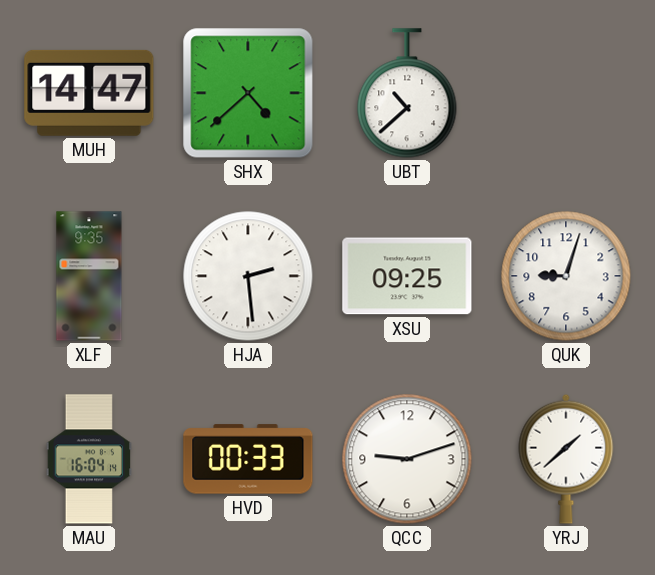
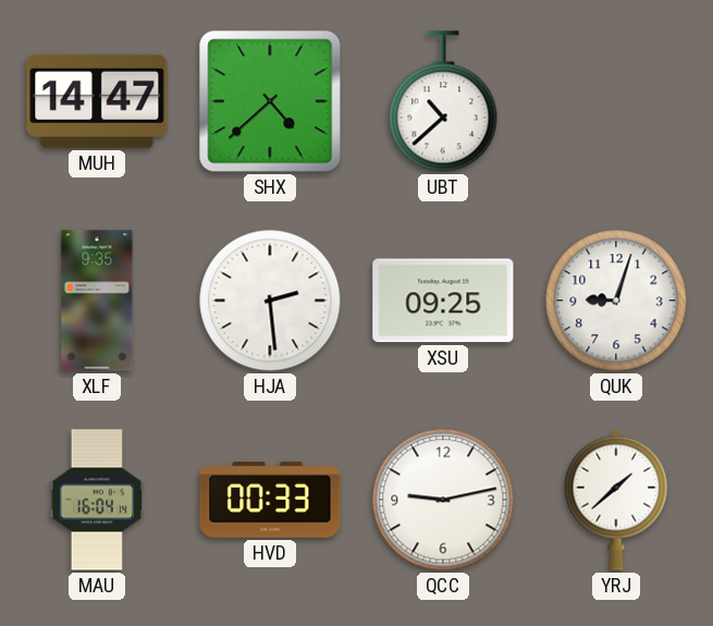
QCC: 9:12 -> 9:13
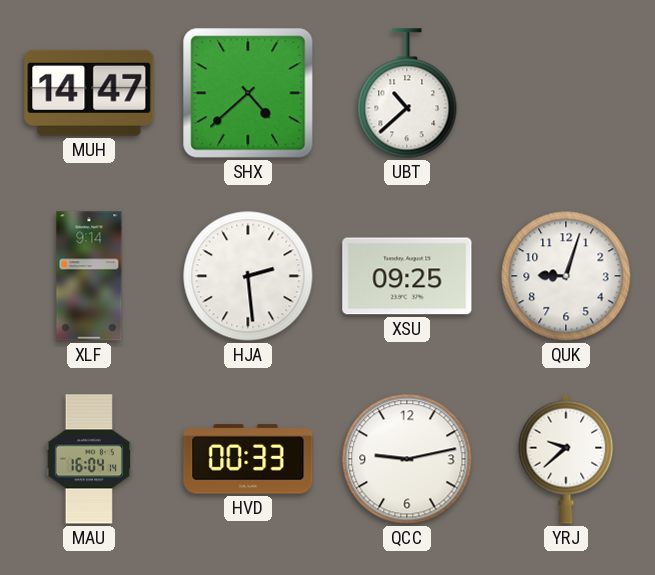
XLF: 9:35 -> 9:14
YRJ: 1:38 -> 9:38
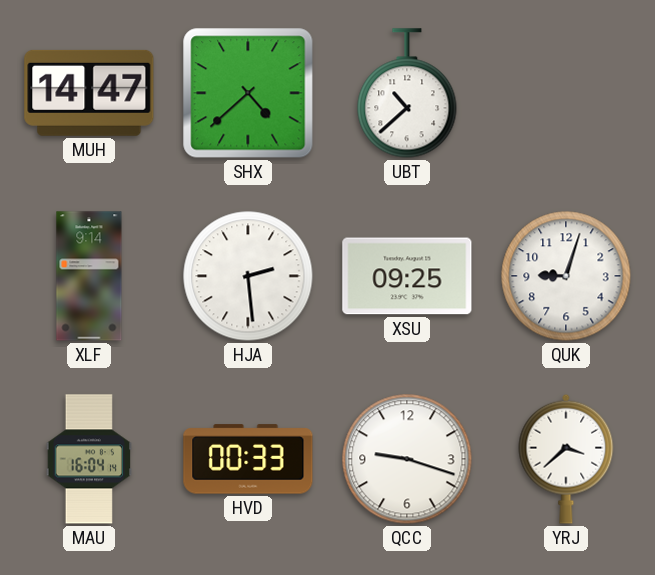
QCC: 9:13 -> 9:18
YRJ: 9:38 -> 3:38
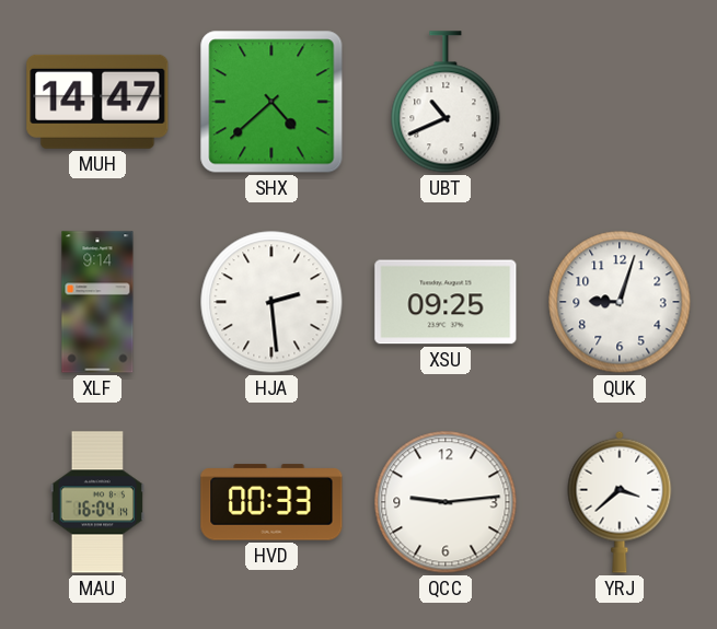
UBT: 10:38 -> 10:41
QCC: 9:18 -> 9:14
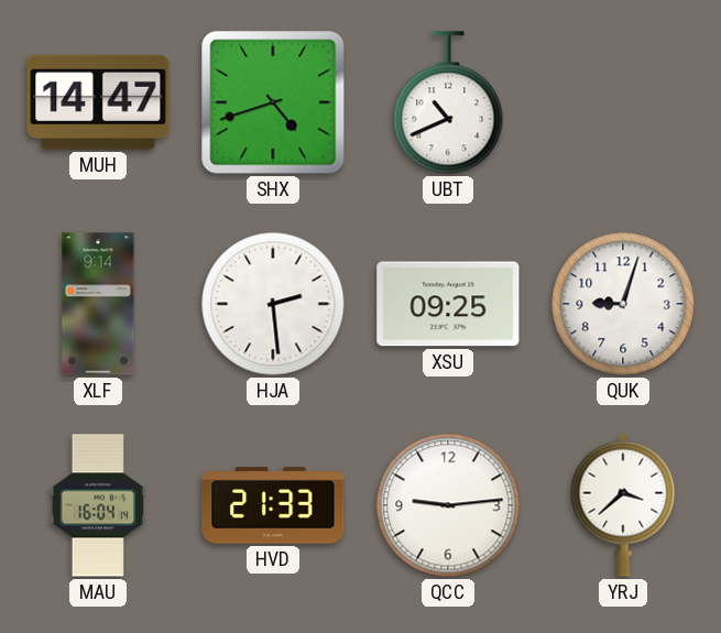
SHX: 4:38 -> 4:42
HVD: 00:33 -> 21:33
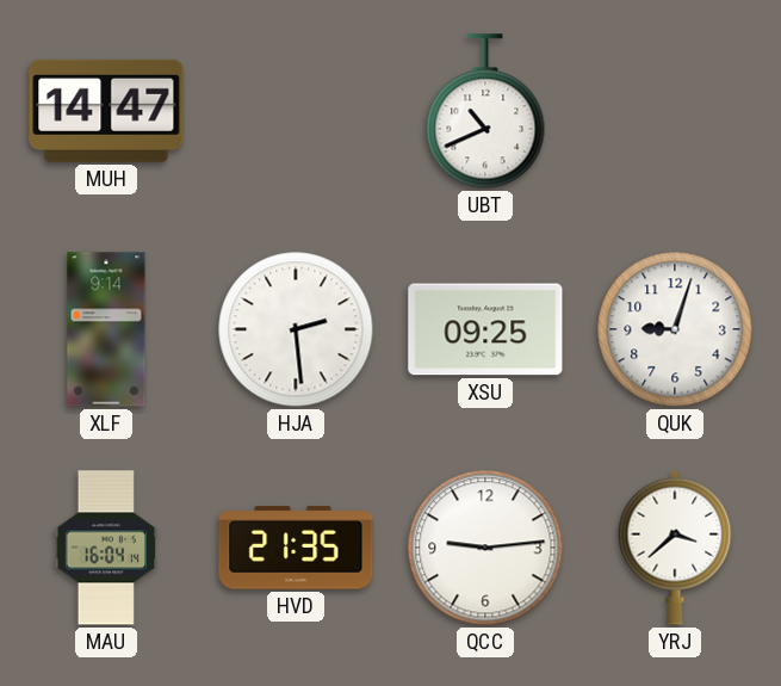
SHX: 4:42 -> none
HVD: 21:33 -> 21:35
